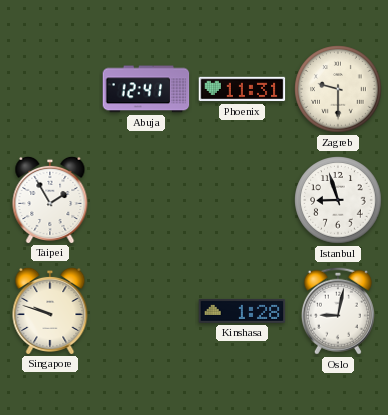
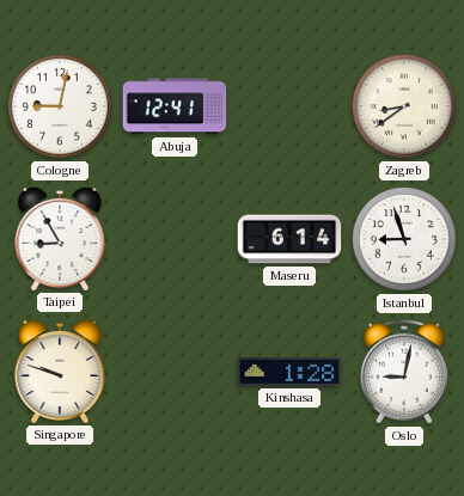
Cologne: none -> 9:02
Phoenix: 11:31 -> none
Zagreb: 9:30 -> 8:39
Taipei: 1:55 -> 8:55
Maseru: none -> 6:14
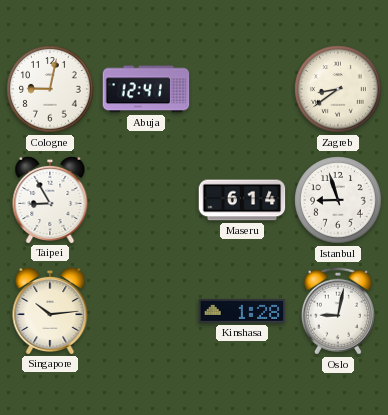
Singapore: 9:48 -> 10:14
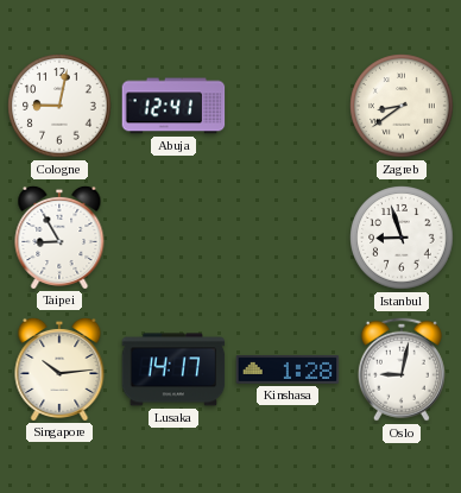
Maseru: 6:14 -> none
Lusaka: none -> 14:17
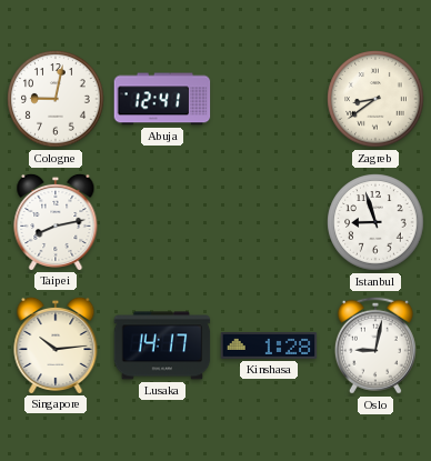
Taipei: 8:55 -> 8:13
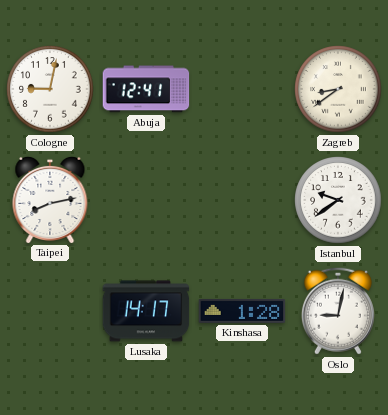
Istanbul: 8:57 -> 9:39
Singapore: 10:14 -> none
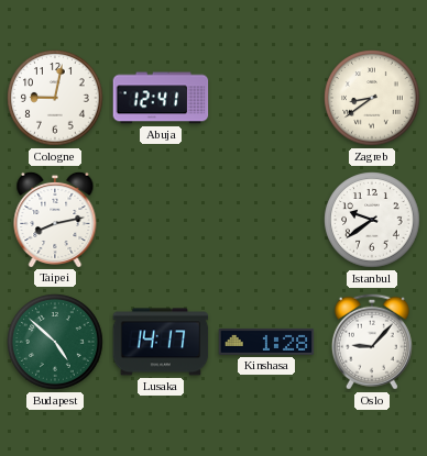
Budapest: none -> 4:52
Oslo: 9:02 -> 9:07
